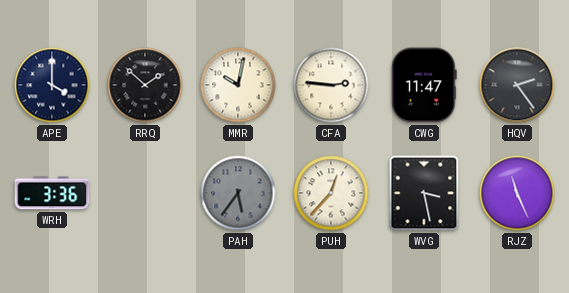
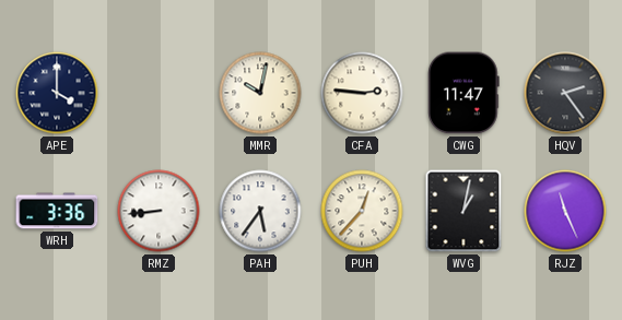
RRQ: 1:52 -> none
RMZ: none -> 8:44
PAH dial: grey -> white
WVG: 3:28 -> 1:02
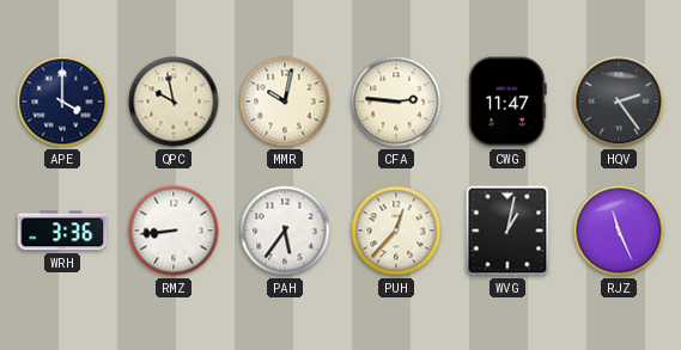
QPC: none -> 9:58
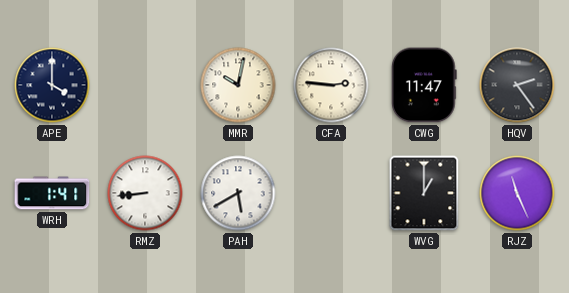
QPC: 9:58 -> none
WRH: 3:36 -> 1:41
PAH: 5:36 -> 5:40
PUH: 12:37 -> none
WVG: 1:02 -> 1:00
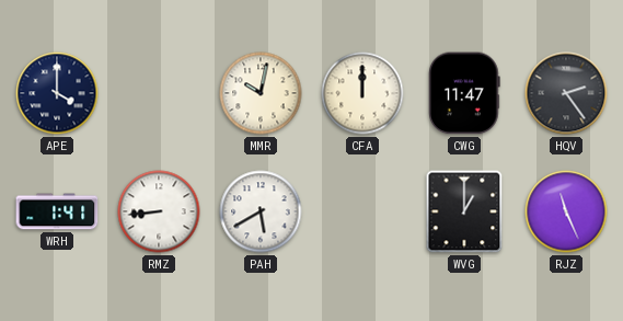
CFA: 2:46 -> 12:00
